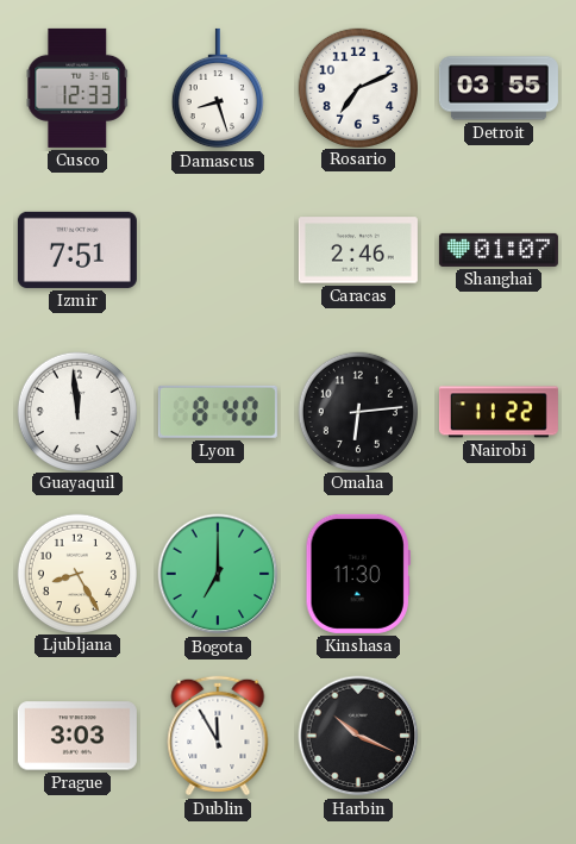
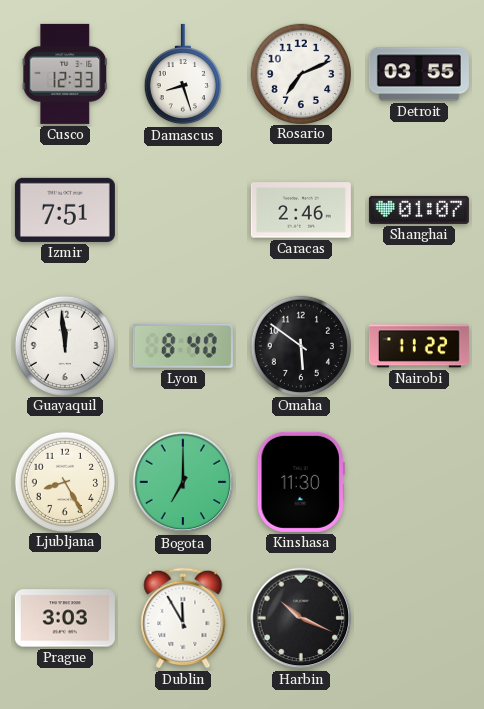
Omaha: 6:14 -> 5:51
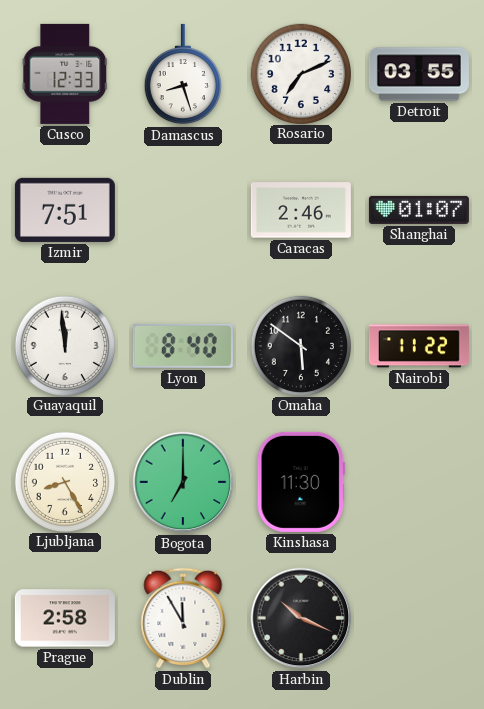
Prague: 3:03 -> 2:58
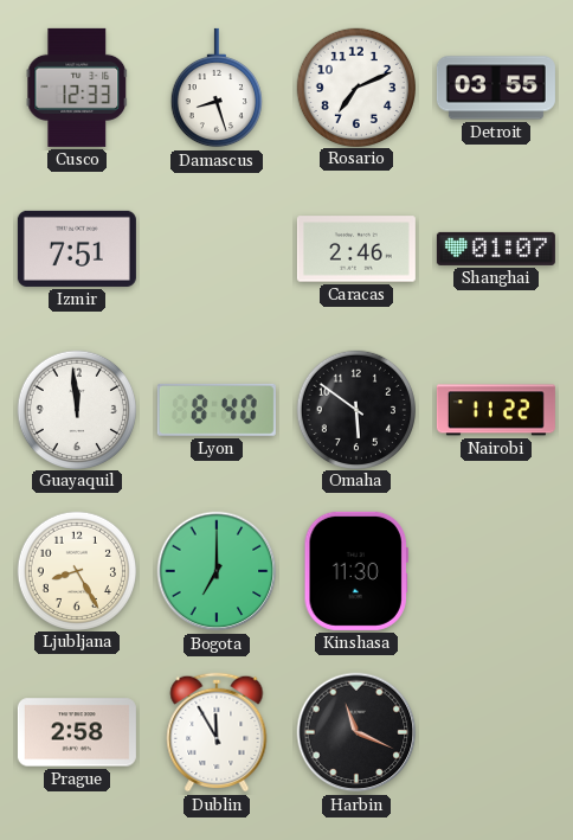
Harbin: 10:19 -> 11:19
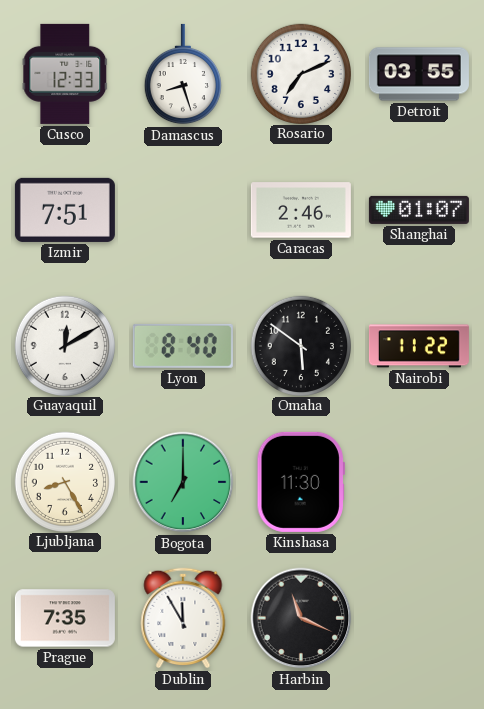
Guayaquil: 11:59 -> 12:10
Prague: 2:58 -> 7:35
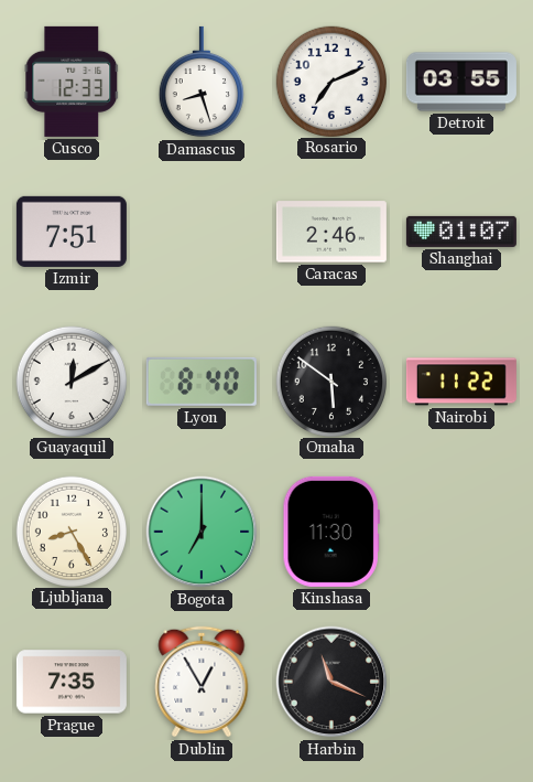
Dublin: 11:55 -> 12:55
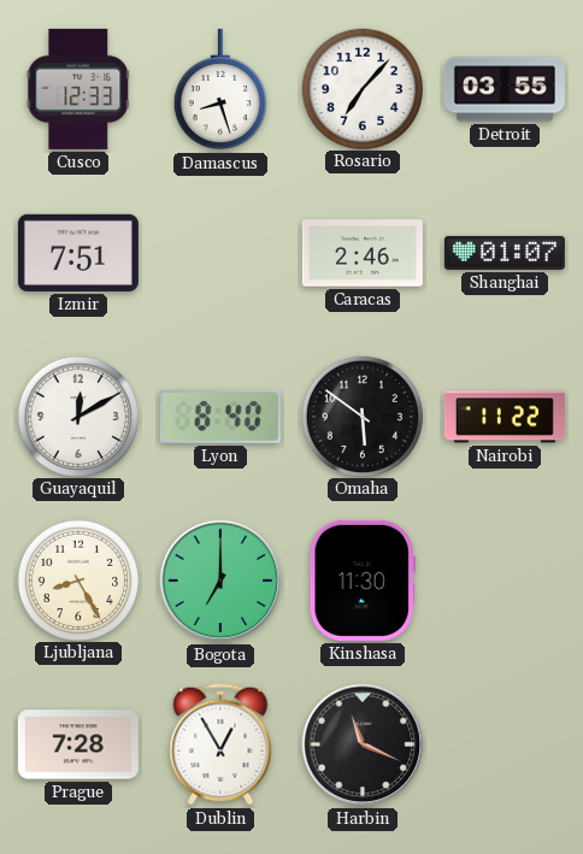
Rosario: 7:11 -> 7:07
Prague: 7:35 -> 7:28
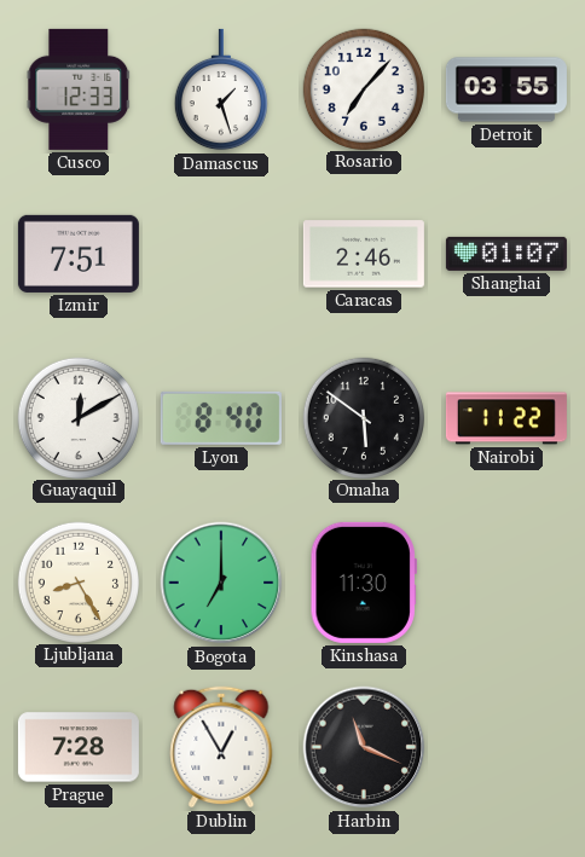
Damascus: 8:27 -> 1:27
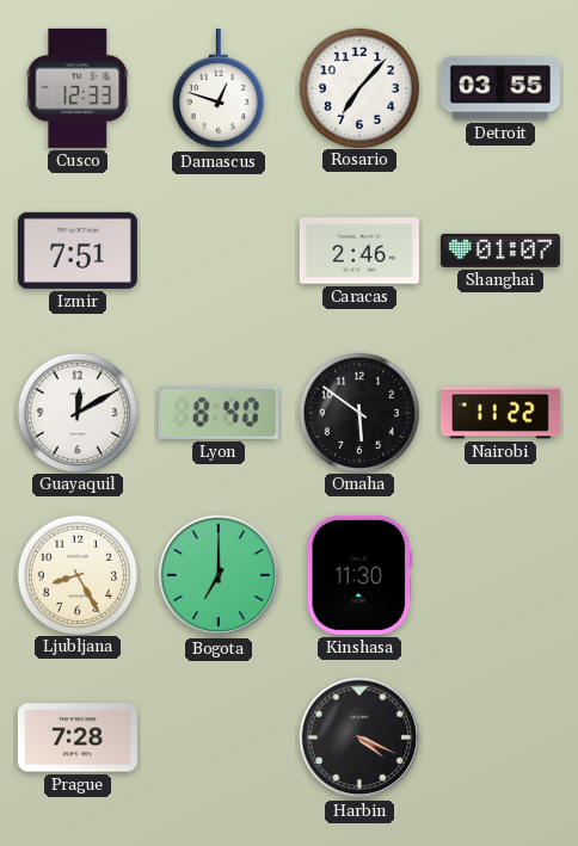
Damascus: 1:27 -> 12:48
Dublin: 12:55 -> none
Harbin: 11:19 -> 4:19
